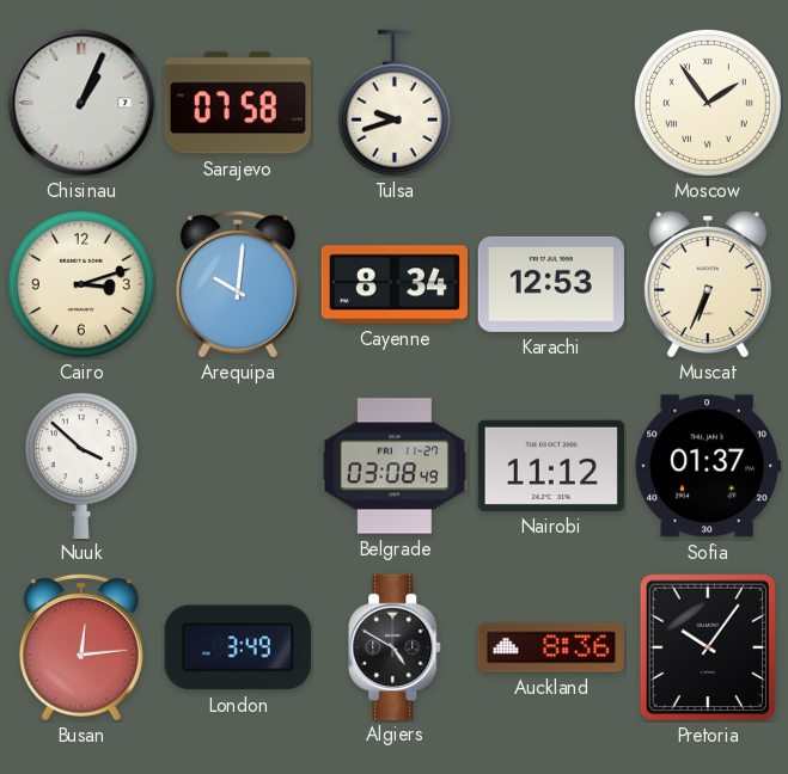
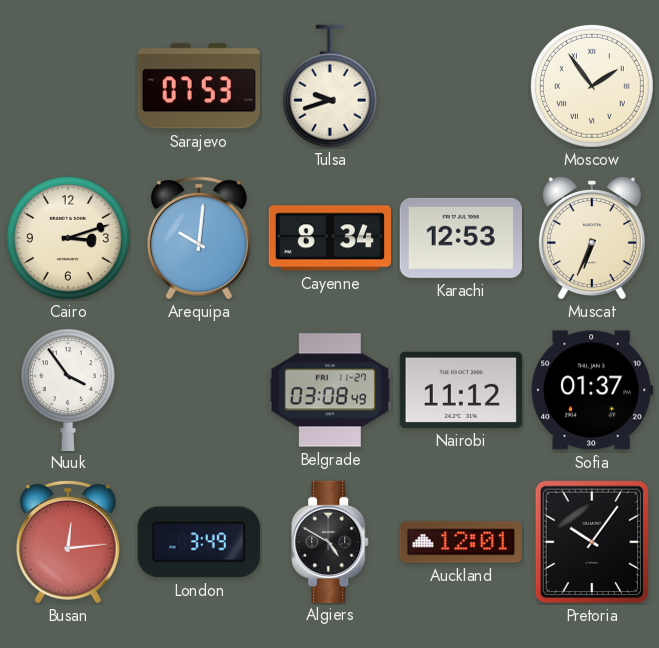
Chisinau: 1:04 -> none
Sarajevo: 07:58 -> 07:53
Nuuk: 3:52 -> 3:54
Auckland: 8:36 -> 12:01
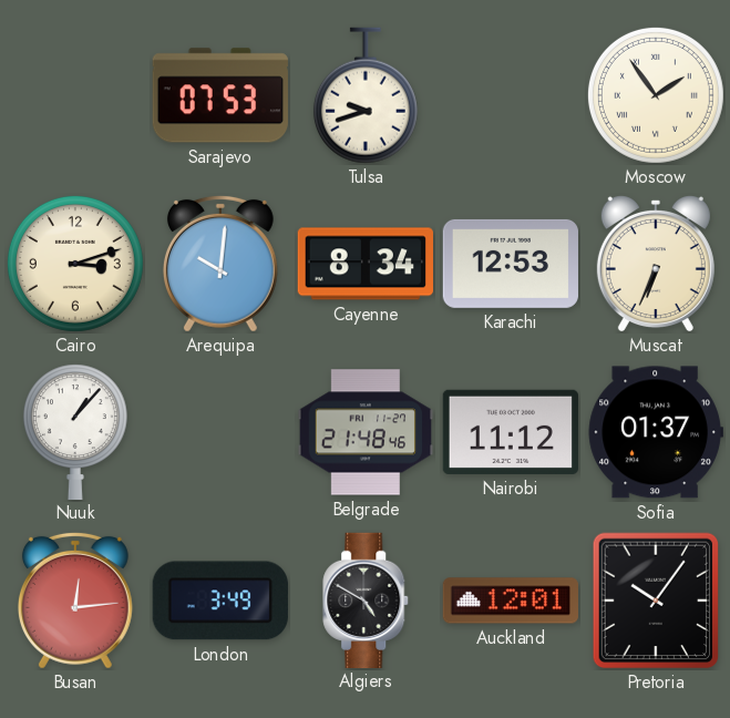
Nuuk: 3:54 -> 1:07
Belgrade: 03:08 -> 21:48
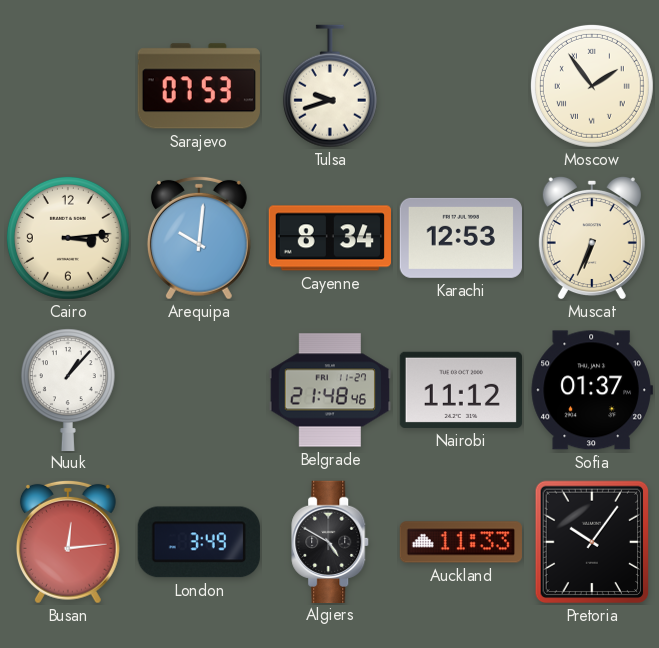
Cairo: 3:12 -> 3:14
Auckland: 12:01 -> 11:33
